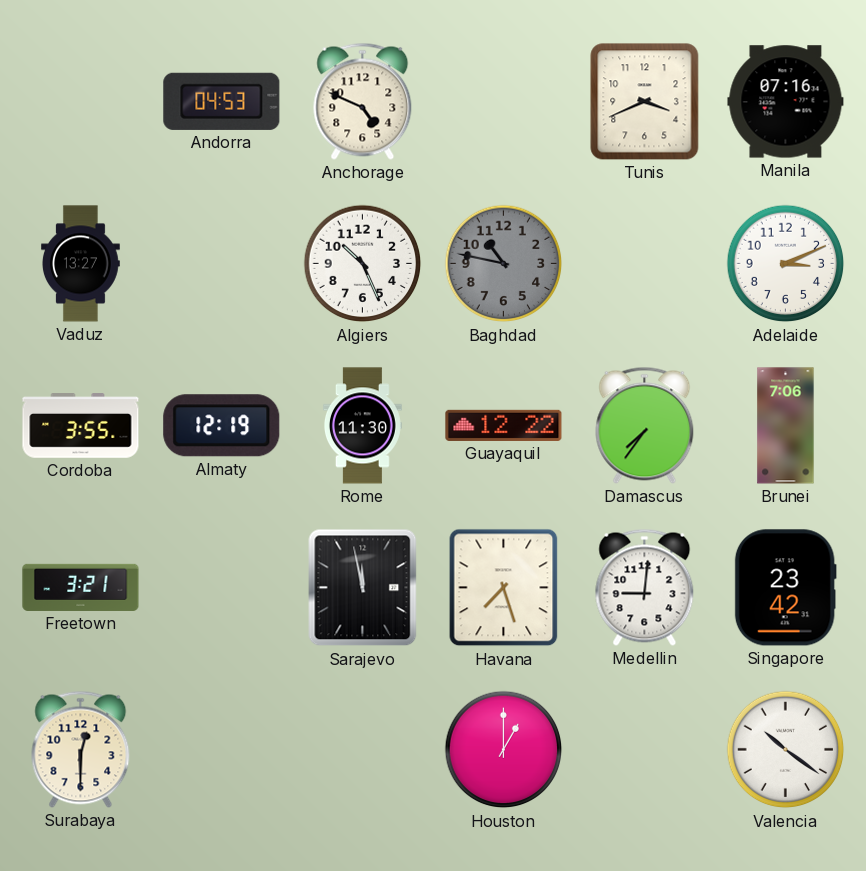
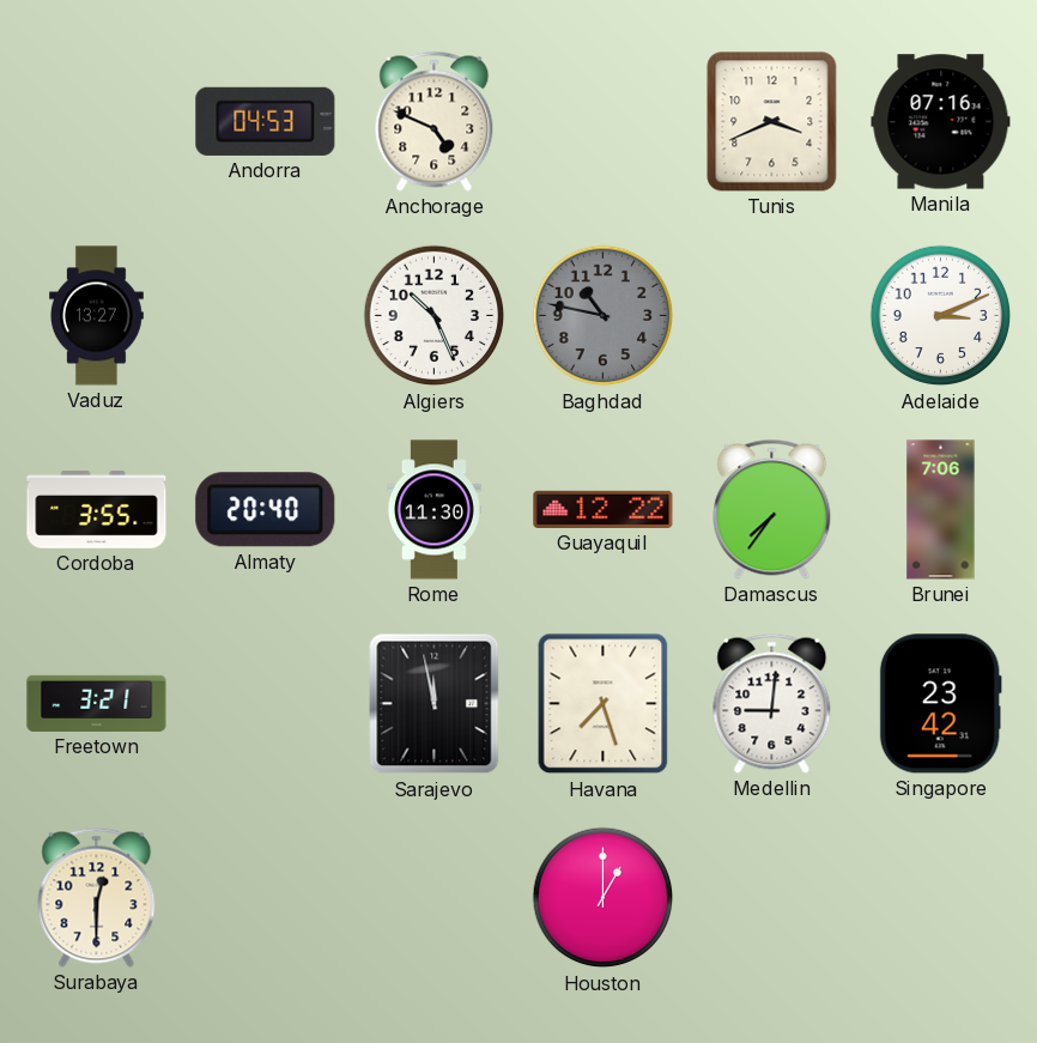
Almaty: 12:19 -> 20:40
Valencia: 10:21 -> none
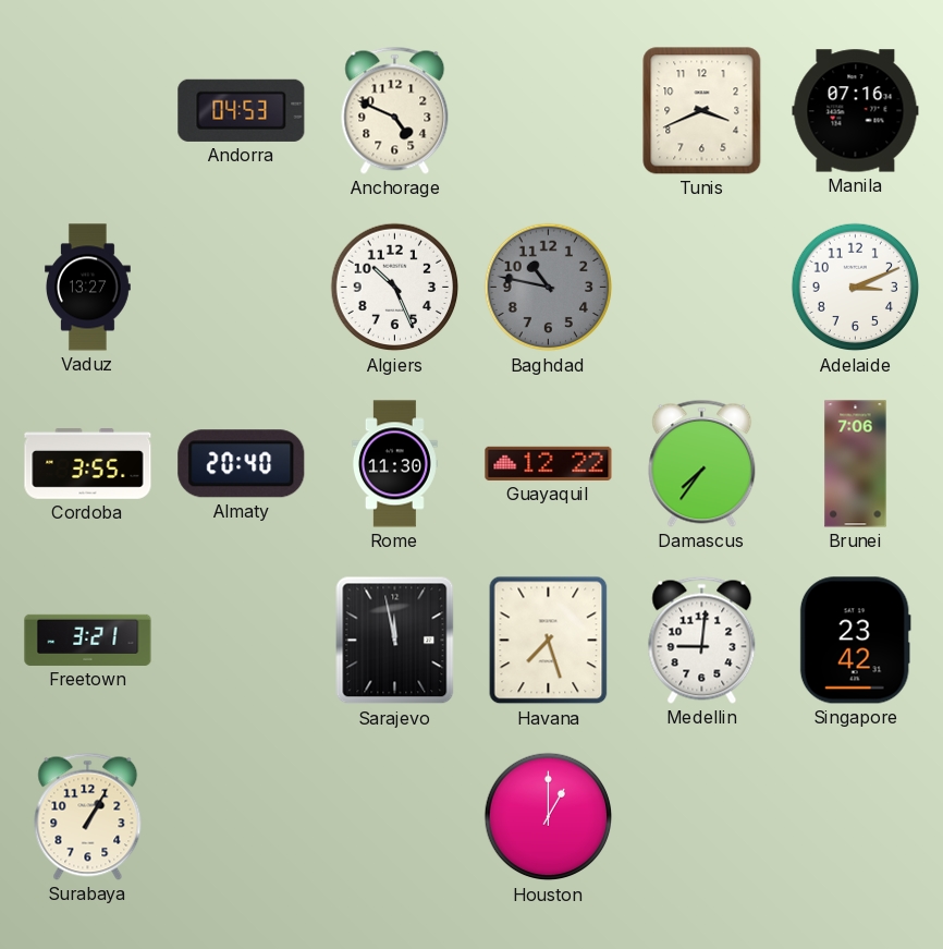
Surabaya: 12:30 -> 1:05
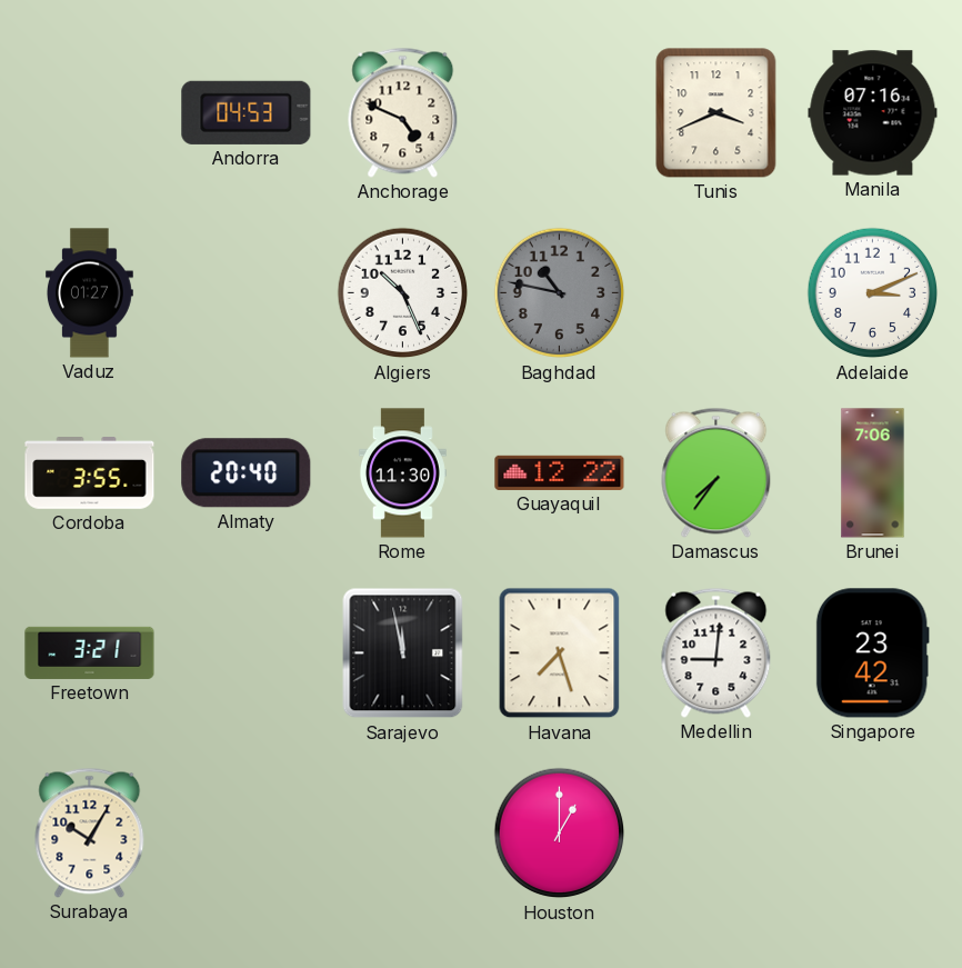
Vaduz: 13:27 -> 01:27
Surabaya: 1:05 -> 10:05
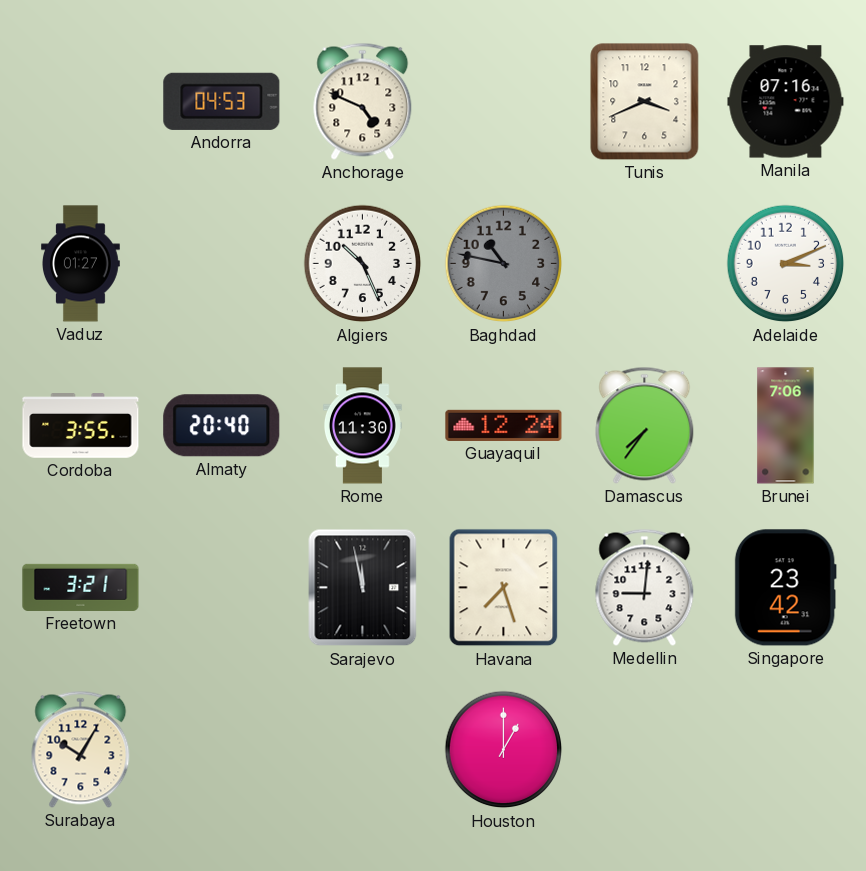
Guayaquil: 12:22 -> 12:24
